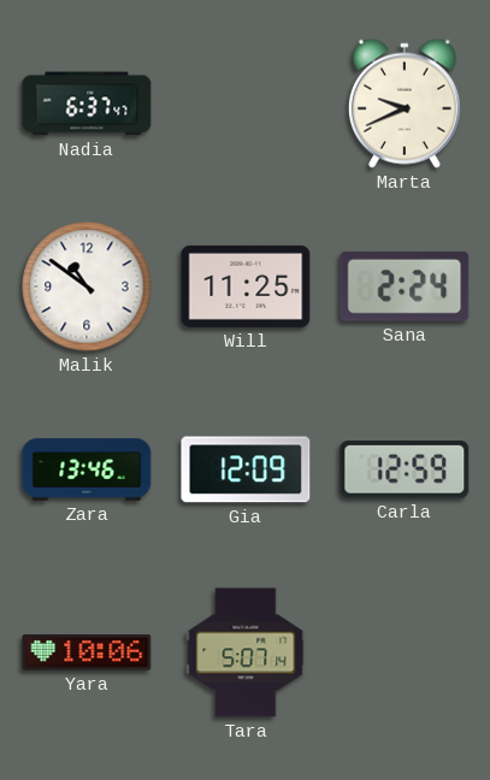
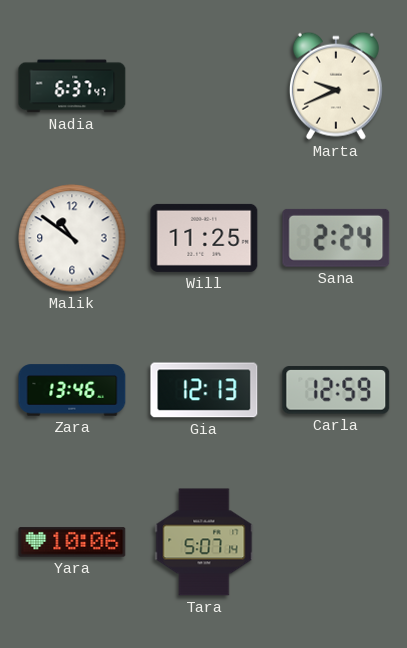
Gia: 12:09 -> 12:13
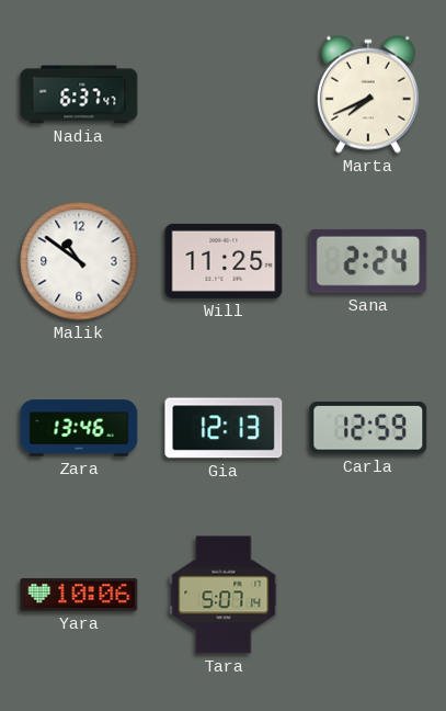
Marta: 9:41 -> 7:41
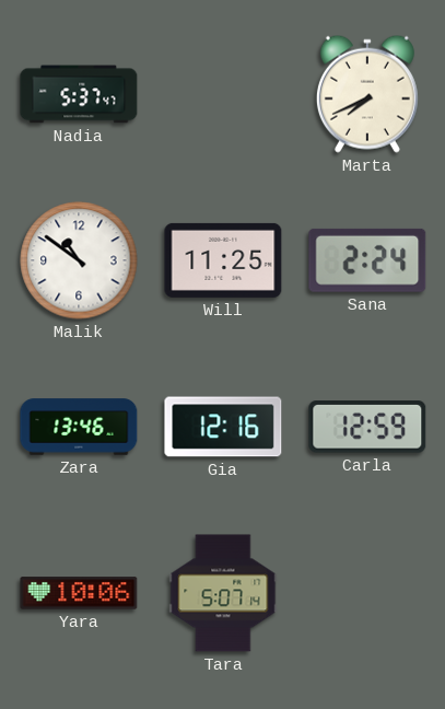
Nadia: 6:37 -> 5:37
Gia: 12:13 -> 12:16
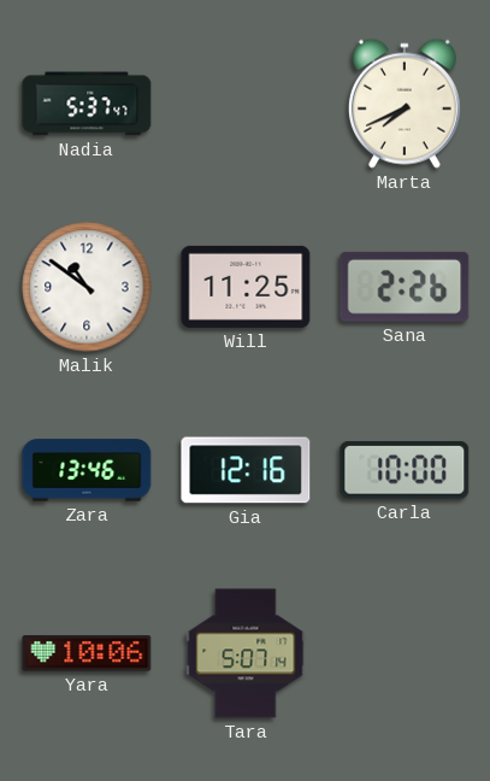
Sana: 2:24 -> 2:26
Carla: 12:59 -> 10:00
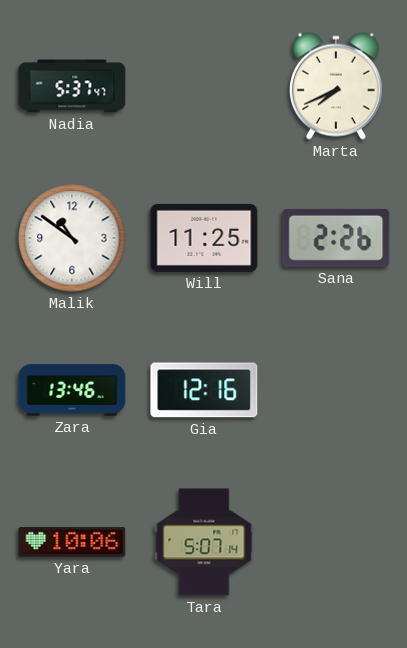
Carla: 10:00 -> none
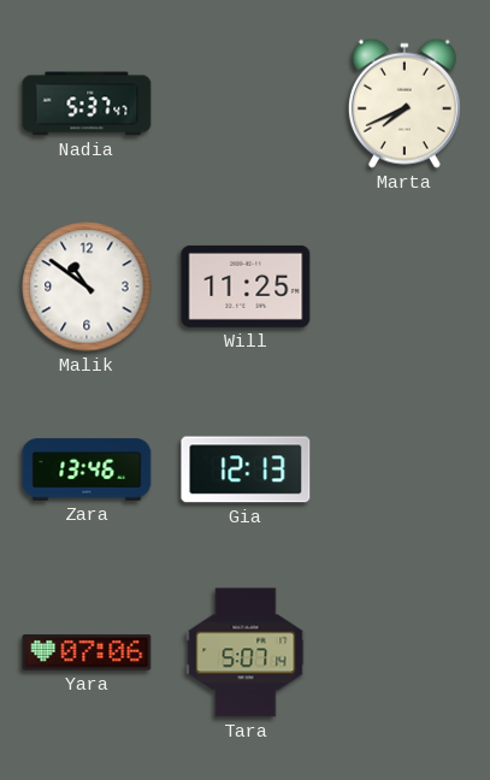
Sana: 2:26 -> none
Gia: 12:16 -> 12:13
Yara: 10:06 -> 07:06
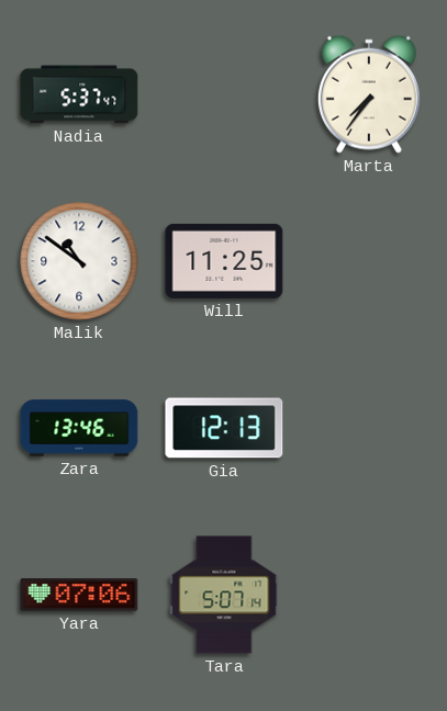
Marta: 7:41 -> 7:36
